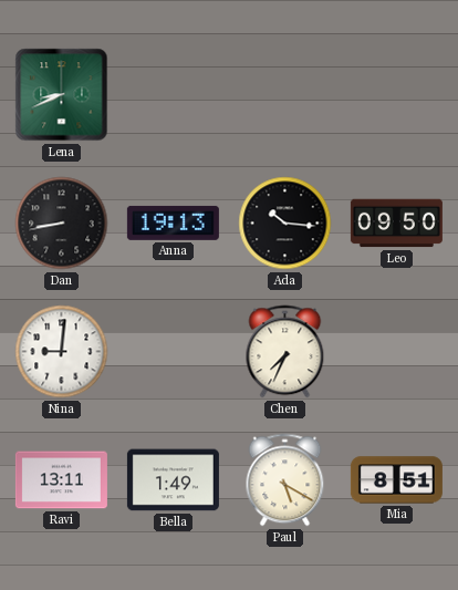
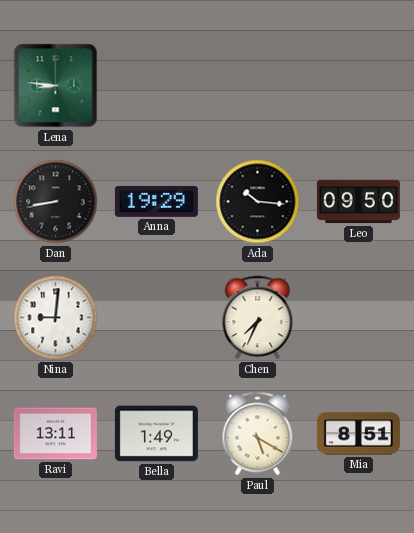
Lena: 8:41 -> 8:46
Anna: 19:13 -> 19:29
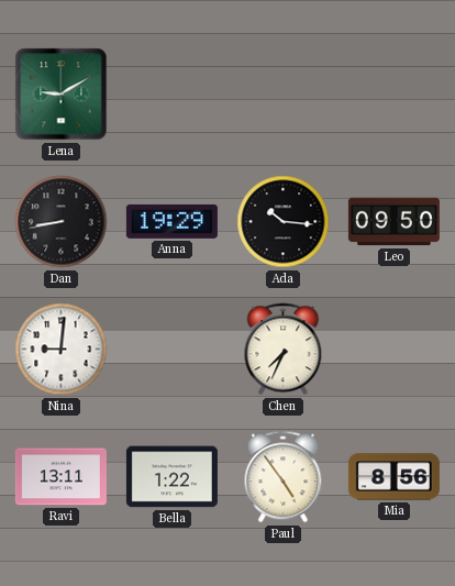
Lena: 8:46 -> 9:10
Bella: 1:49 -> 1:22
Paul: 5:20 -> 4:54
Mia: 8:51 -> 8:56
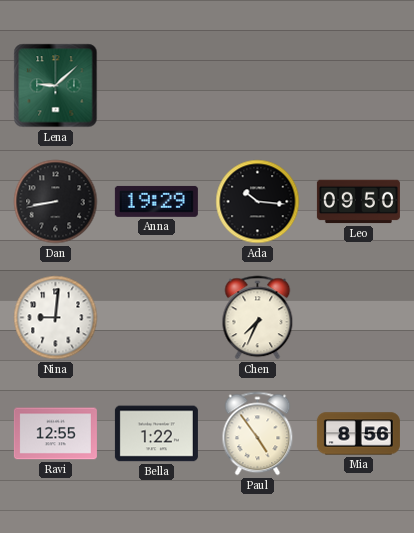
Lena: 9:10 -> 9:08
Ravi: 13:11 -> 12:55
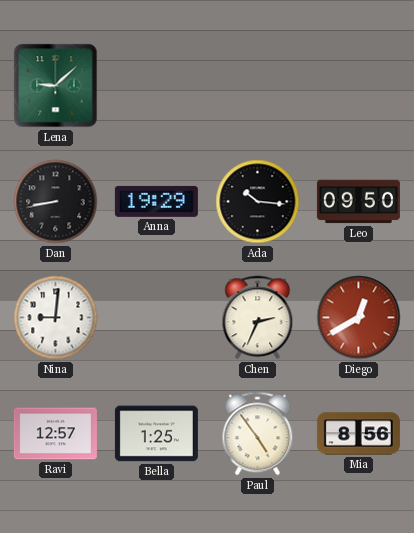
Chen: 7:34 -> 2:34
Diego: none -> 12:40
Ravi: 12:55 -> 12:57
Bella: 1:22 -> 1:25
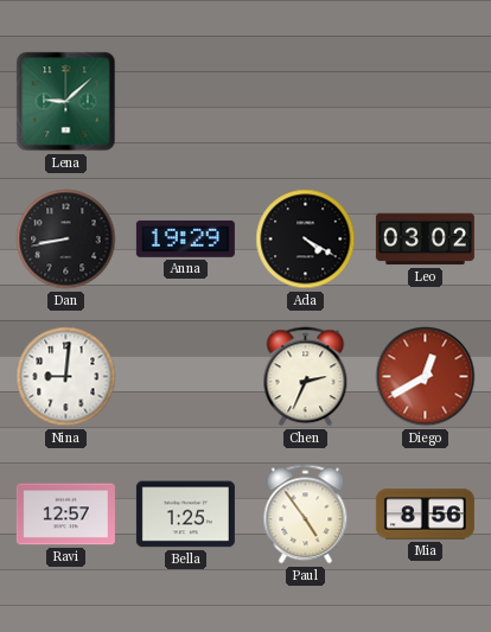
Ada: 10:16 -> 4:20
Leo: 09:50 -> 03:02
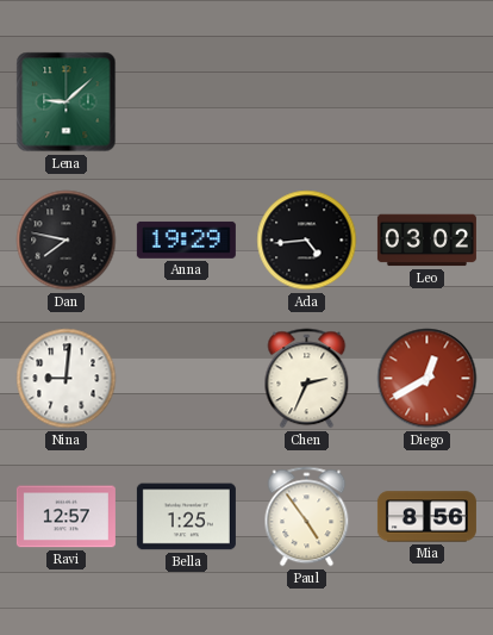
Dan: 8:43 -> 7:47
Ada: 4:20 -> 4:44
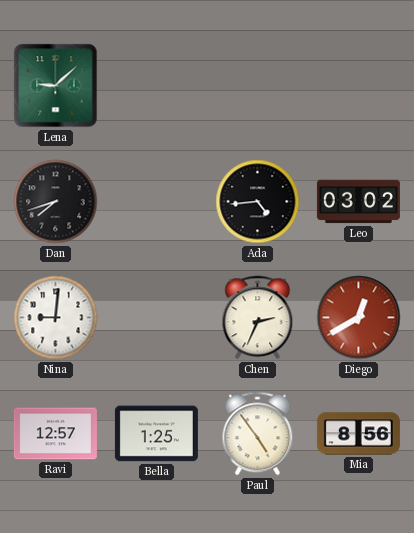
Dan: 7:47 -> 7:42
Anna: 19:29 -> none
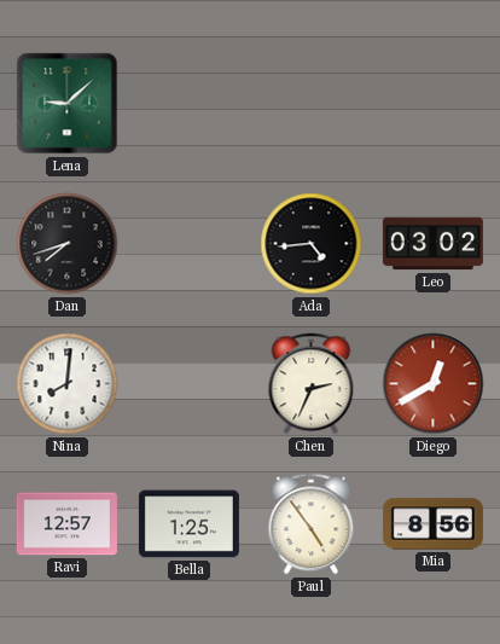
Nina: 9:01 -> 8:01
